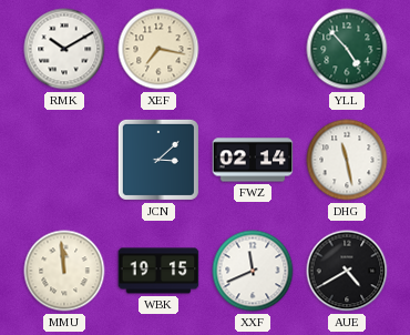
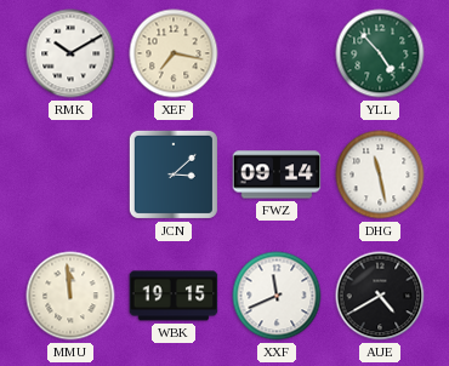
FWZ: 02:14 -> 09:14
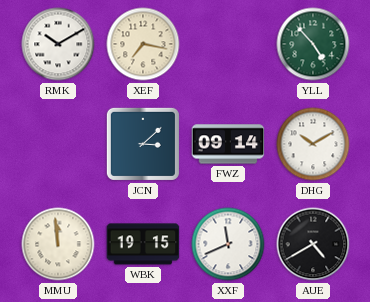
DHG: 11:28 -> 10:10
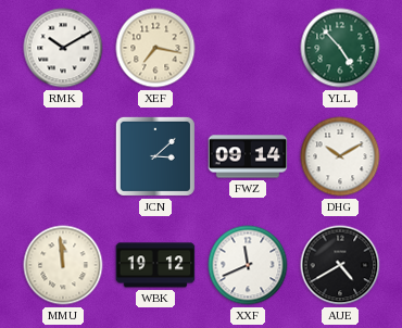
WBK: 19:15 -> 19:12
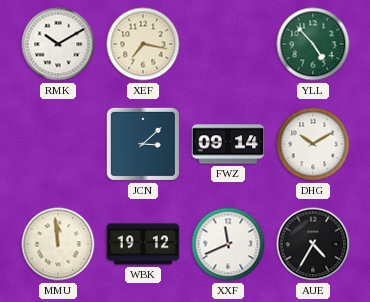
AUE: 4:40 -> 4:35
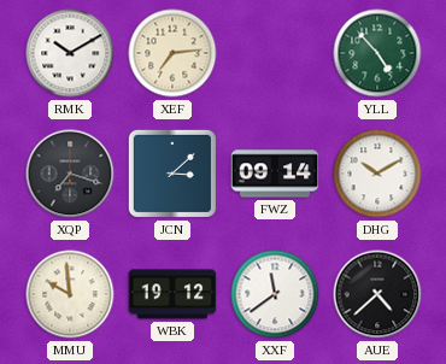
XEF: 7:17 -> 7:14
XQP: none -> 7:18
MMU: 11:59 -> 9:59
XXF: 11:41 -> 11:39
AUE: 4:35 -> 4:38
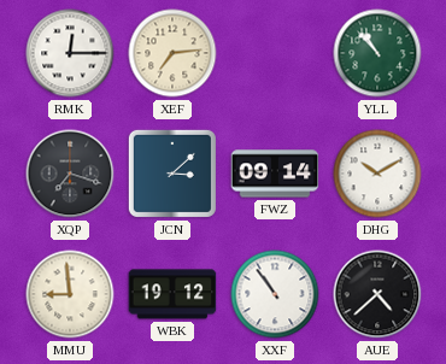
RMK: 10:10 -> 12:15
YLL: 4:53 -> 10:53
MMU: 9:59 -> 8:59
XXF: 11:39 -> 10:54
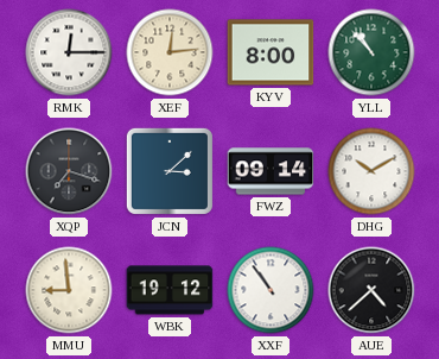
XEF: 7:14 -> 12:14
KYV: none -> 8:00
